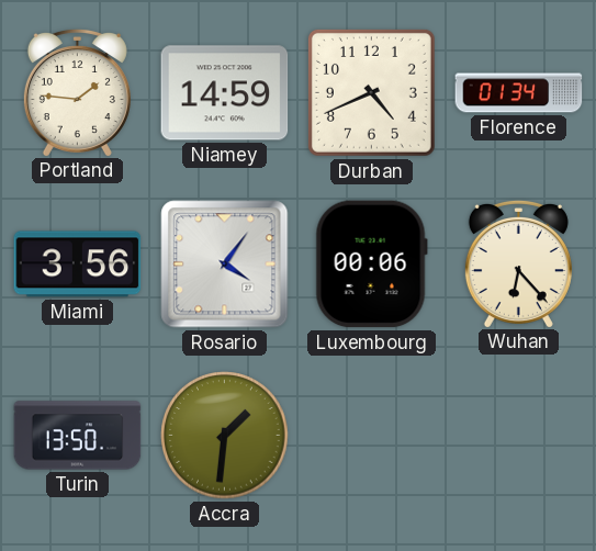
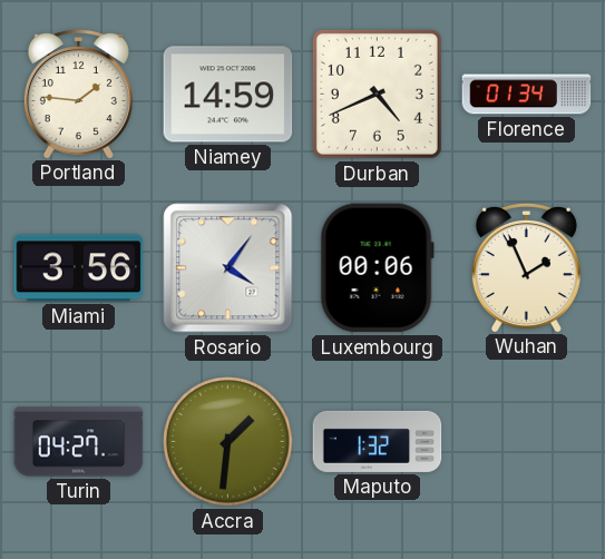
Wuhan: 6:23 -> 1:56
Turin: 13:50 -> 04:27
Maputo: none -> 1:32
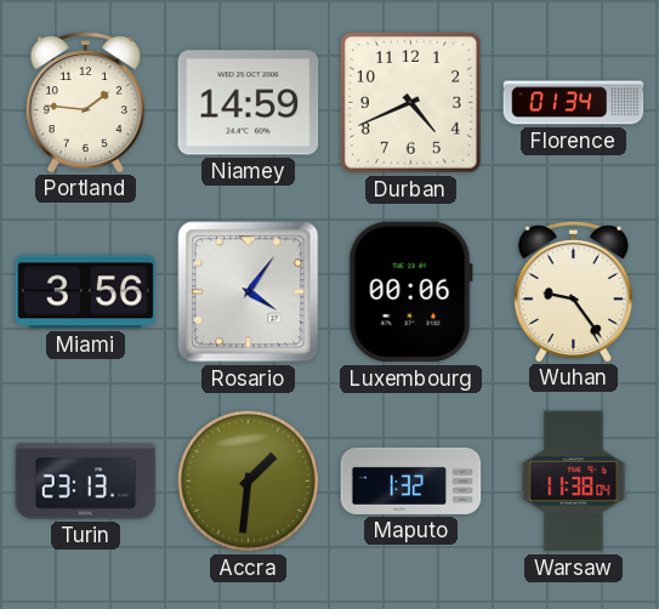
Wuhan: 1:56 -> 9:24
Turin: 04:27 -> 23:13
Warsaw: none -> 11:38
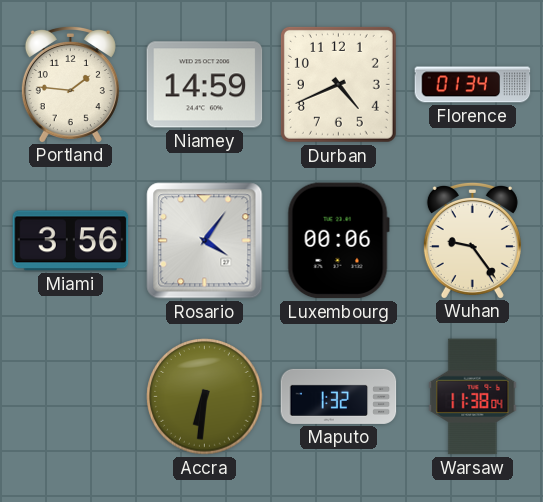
Turin: 23:13 -> none
Accra: 1:31 -> 6:31
